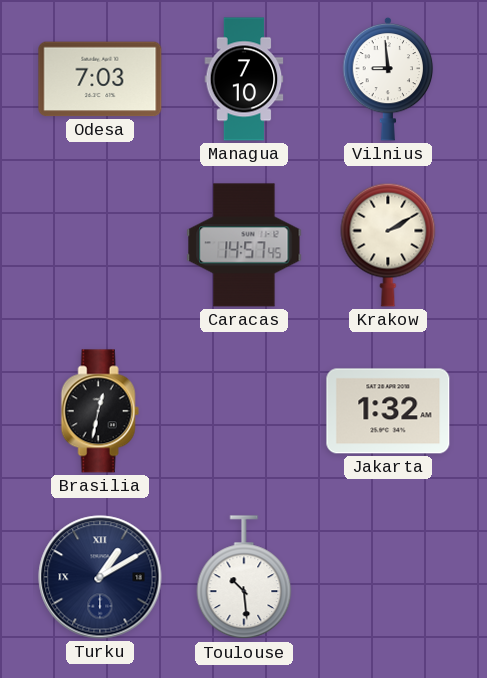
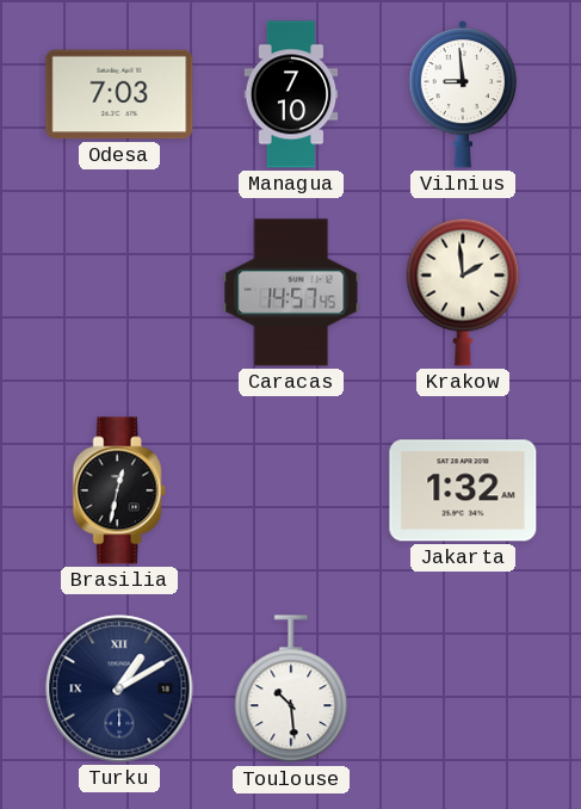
Krakow: 2:10 -> 1:59
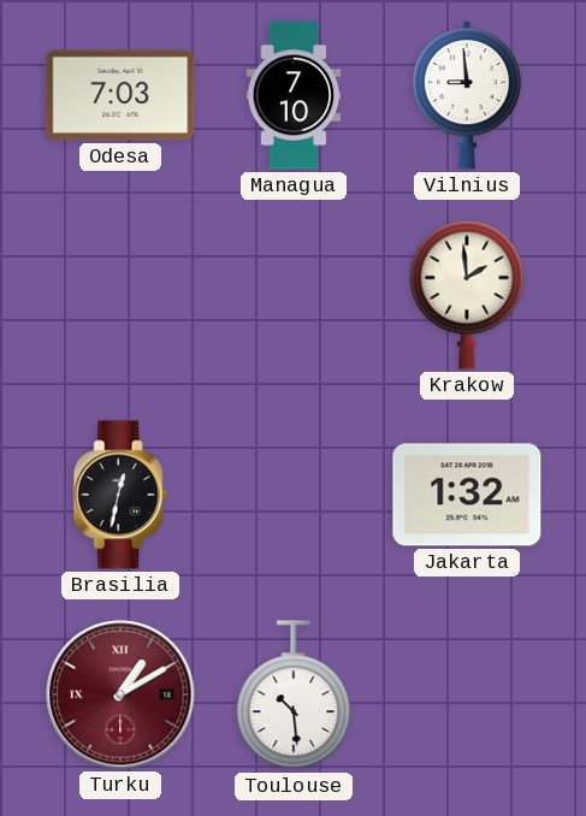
Caracas: 14:57 -> none
Turku dial: navy -> burgundy
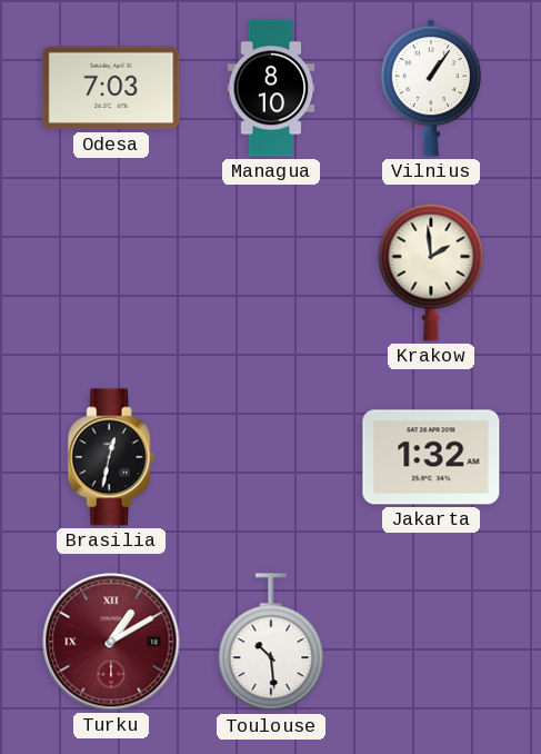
Managua: 7:10 -> 8:10
Vilnius: 8:59 -> 1:06
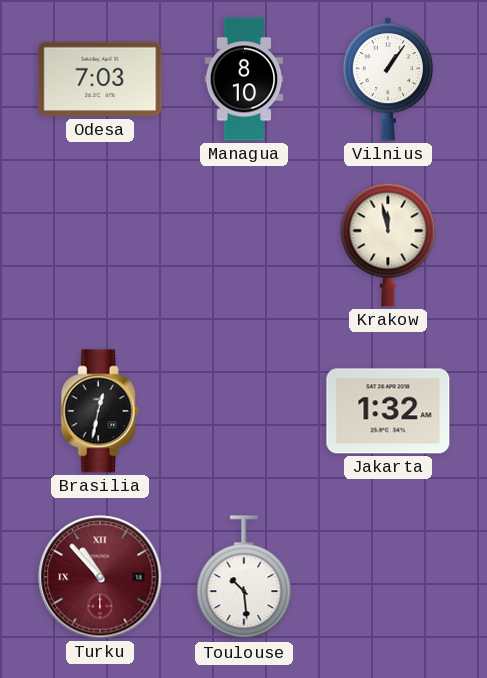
Krakow: 1:59 -> 11:58
Turku: 1:10 -> 10:53
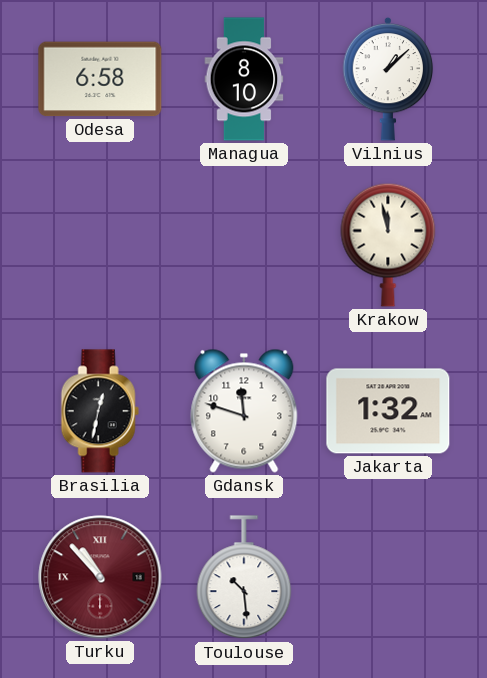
Odesa: 7:03 -> 6:58
Vilnius: 1:06 -> 1:08
Gdansk: none -> 11:48
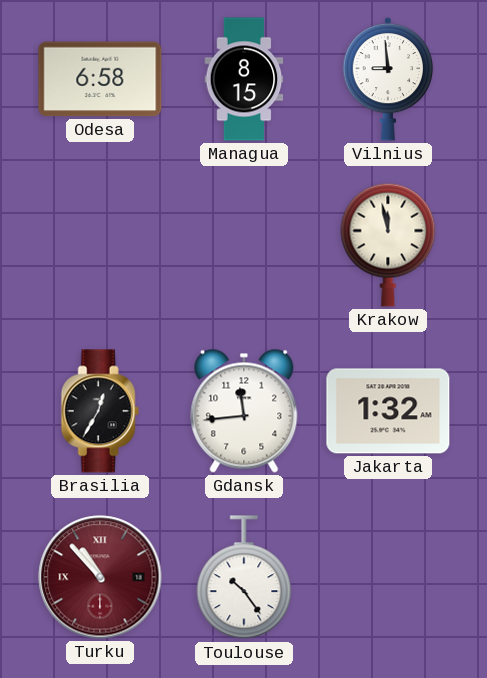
Managua: 8:10 -> 8:15
Vilnius: 1:08 -> 8:59
Brasilia: 12:32 -> 12:35
Gdansk: 11:48 -> 11:44
Toulouse: 10:29 -> 10:24
